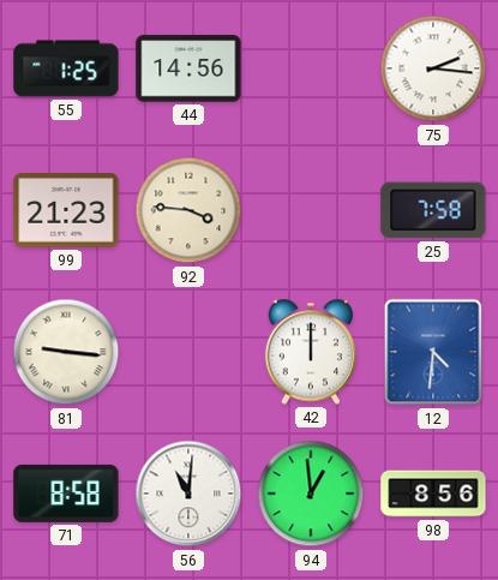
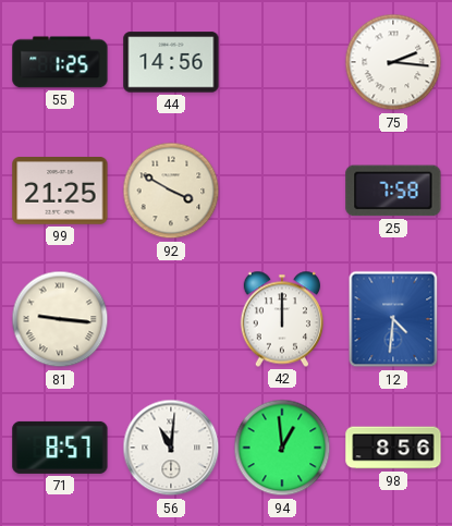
99: 21:23 -> 21:25
92: 3:46 -> 3:50
71: 8:58 -> 8:57
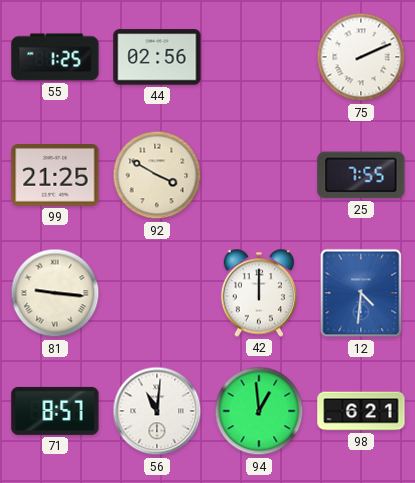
44: 14:56 -> 02:56
75: 2:16 -> 2:11
25: 7:58 -> 7:55
98: 8:56 -> 6:21
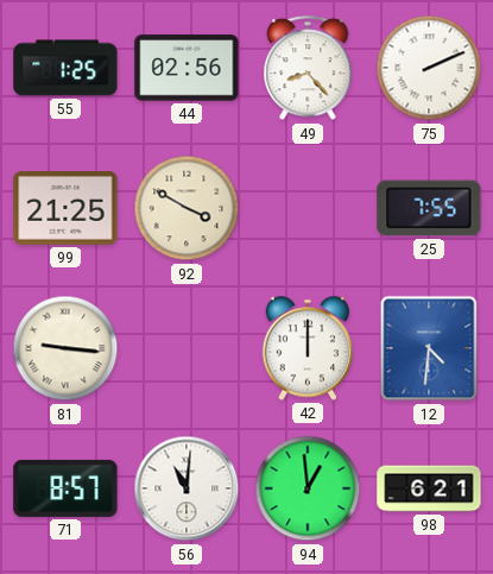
49: none -> 8:23
